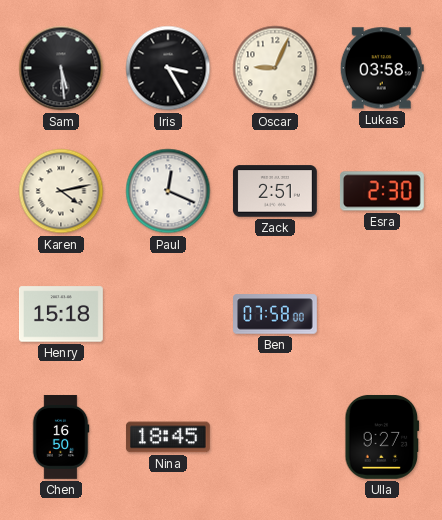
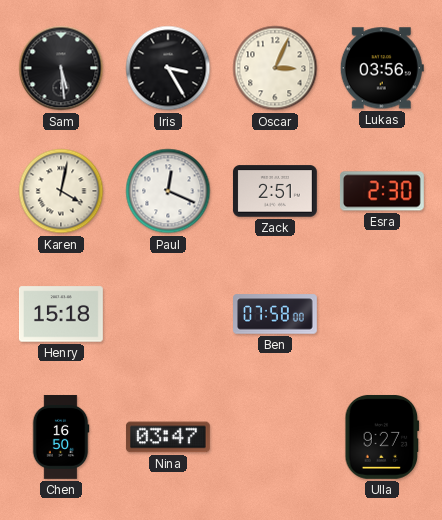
Oscar: 9:04 -> 3:04
Lukas: 03:58 -> 03:56
Karen: 4:13 -> 4:02
Nina: 18:45 -> 03:47
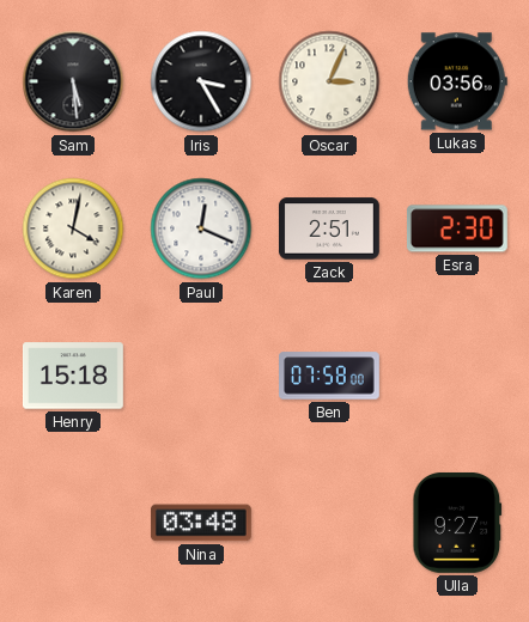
Chen: 16:50 -> none
Nina: 03:47 -> 03:48
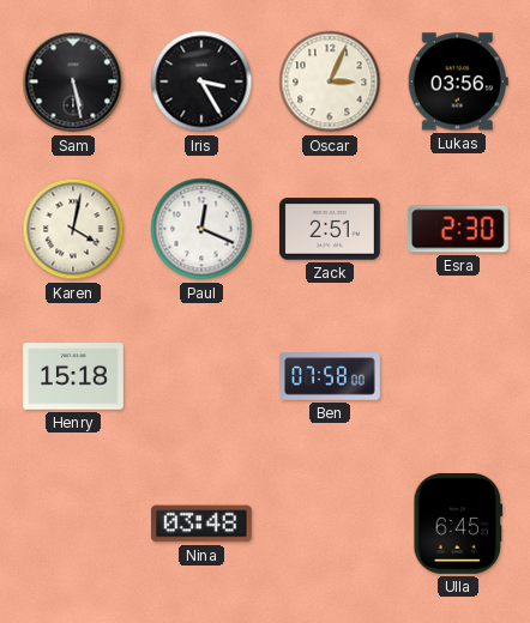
Sam: 5:29 -> 5:28
Ulla: 9:27 -> 6:45
